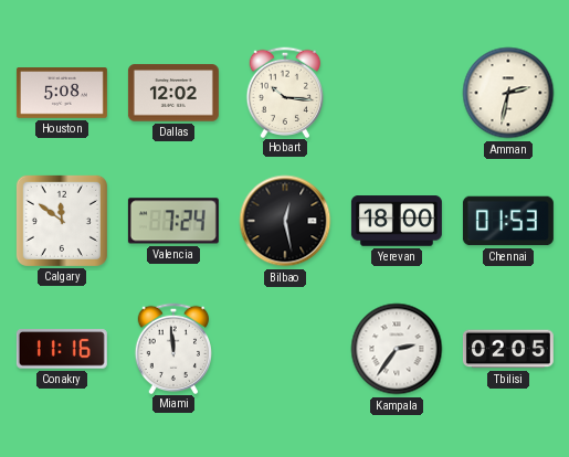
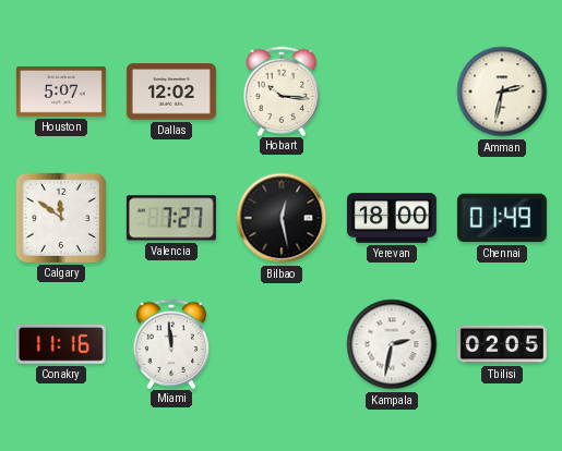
Houston: 5:08 -> 5:07
Valencia: 7:24 -> 7:27
Chennai: 01:53 -> 01:49
Kampala: 2:36 -> 2:32
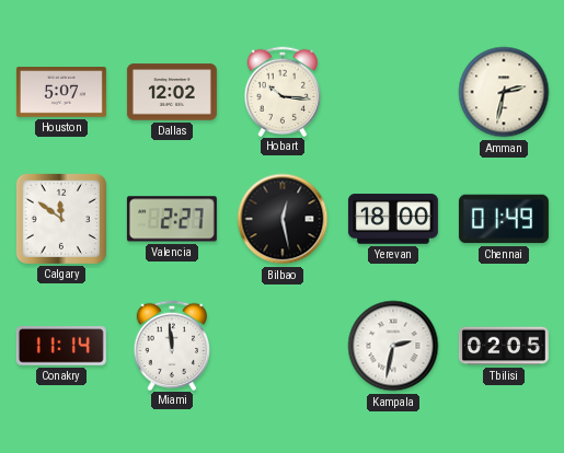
Valencia: 7:27 -> 2:27
Conakry: 11:16 -> 11:14
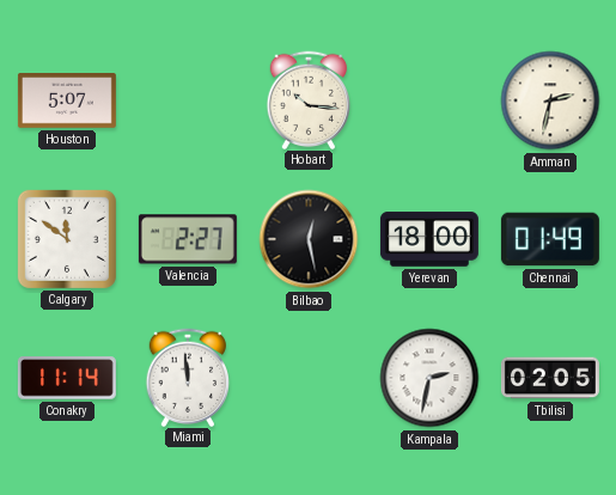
Dallas: 12:02 -> none
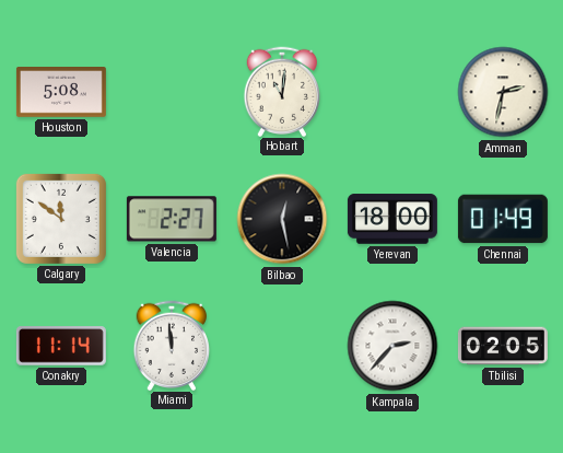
Houston: 5:07 -> 5:08
Hobart: 10:16 -> 11:01
Kampala: 2:32 -> 2:37
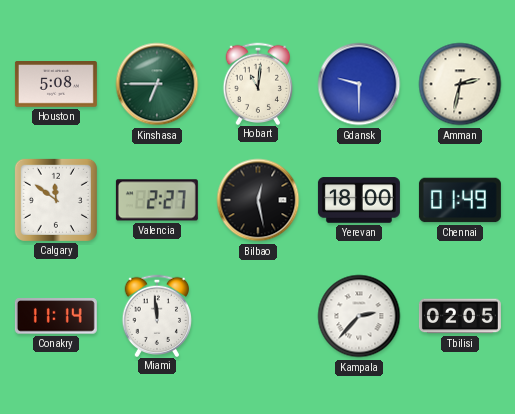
Kinshasa: none -> 6:45
Gdansk: none -> 9:30
